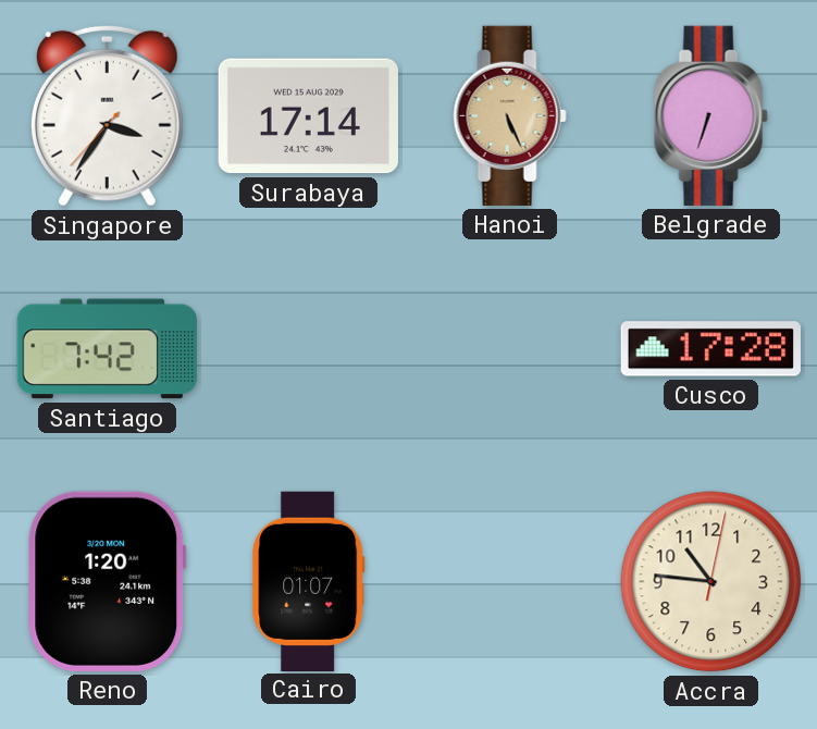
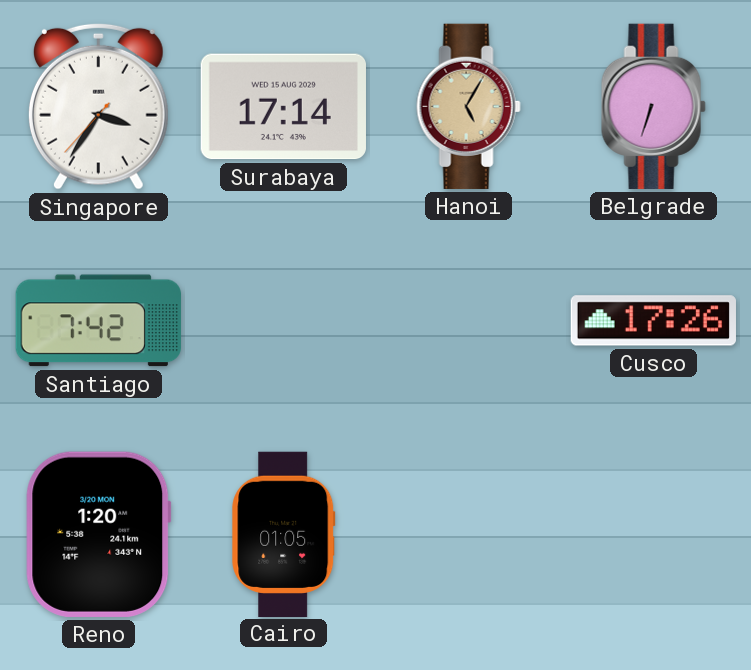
Hanoi: 5:26 -> 5:05
Cusco: 17:28 -> 17:26
Cairo: 01:07 -> 01:05
Accra: 10:46 -> none
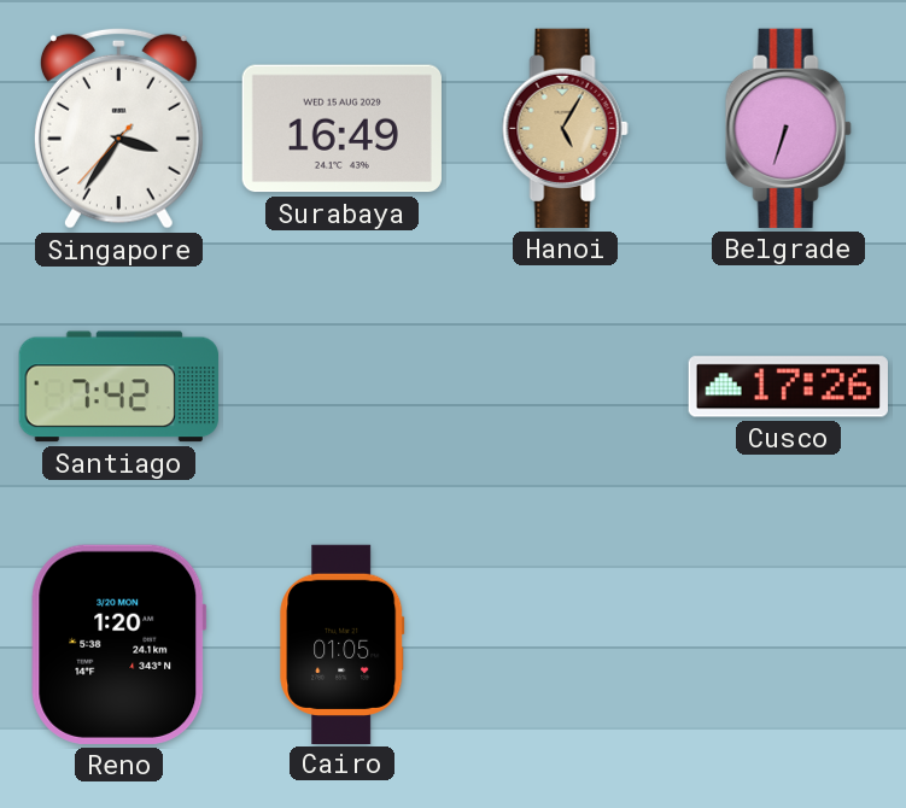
Surabaya: 17:14 -> 16:49
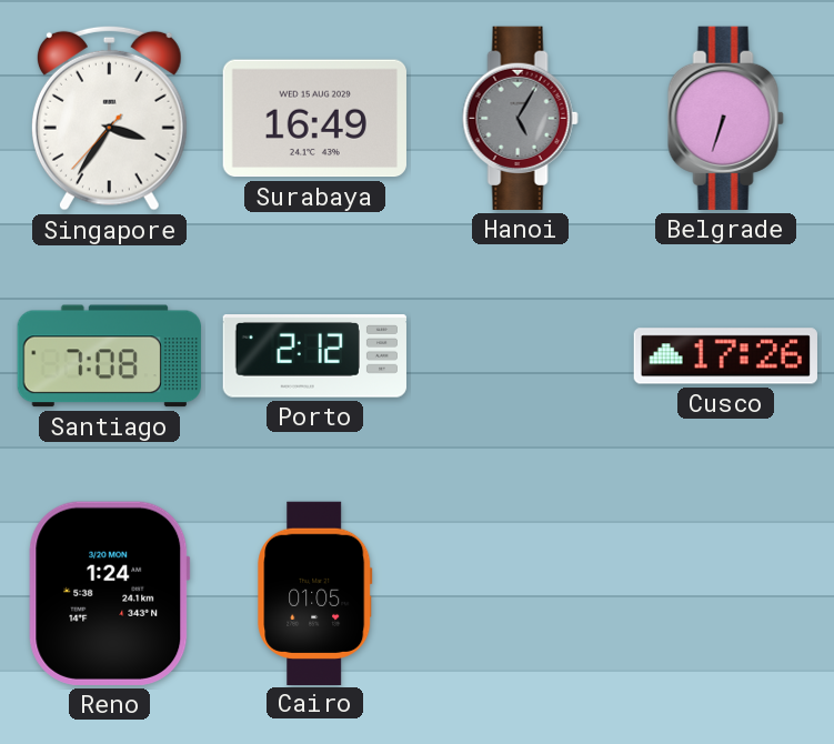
Hanoi dial: champagne -> grey
Santiago: 7:42 -> 7:08
Porto: none -> 2:12
Reno: 1:20 -> 1:24
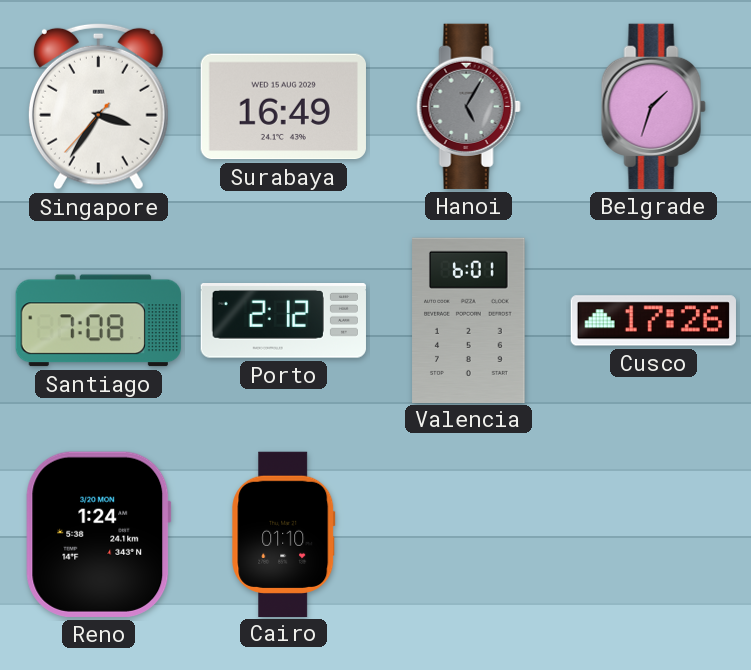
Belgrade: 6:33 -> 1:33
Valencia: none -> 6:01
Cairo: 01:05 -> 01:10
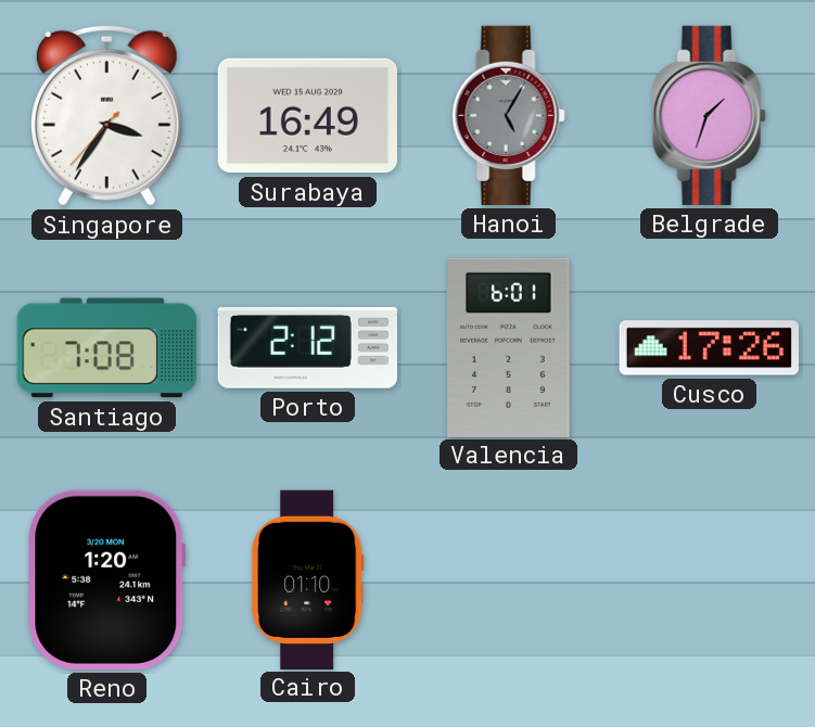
Reno: 1:24 -> 1:20
